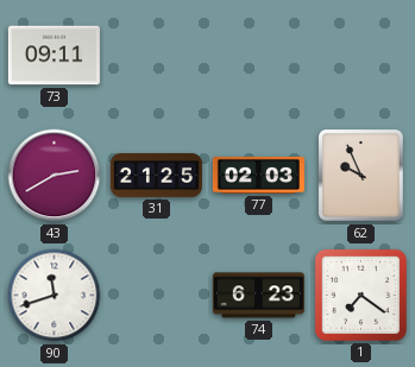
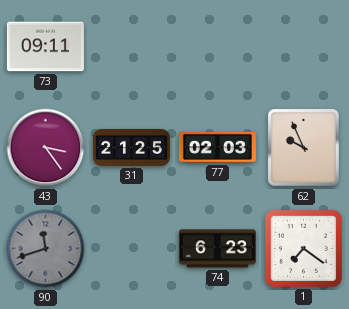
43: 2:40 -> 3:24
90 dial: white -> grey
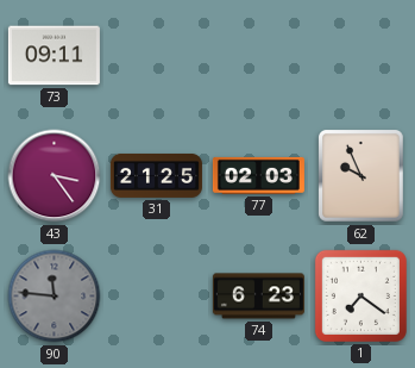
90: 11:42 -> 11:46
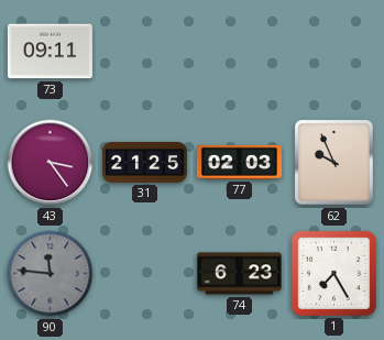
1: 7:21 -> 7:25
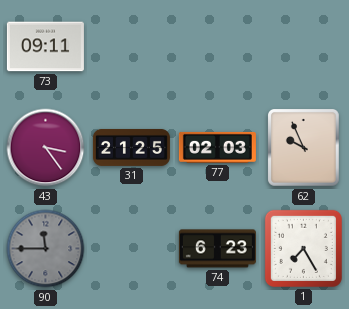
90: 11:46 -> 11:45
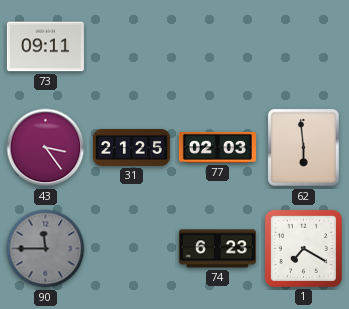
62: 9:56 -> 5:59
1: 7:25 -> 7:20
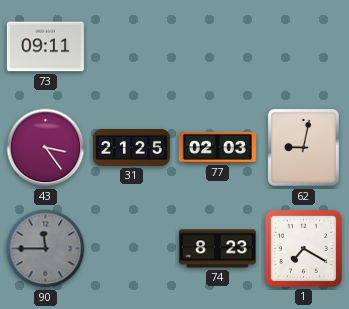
62: 5:59 -> 9:02
74: 6:23 -> 8:23
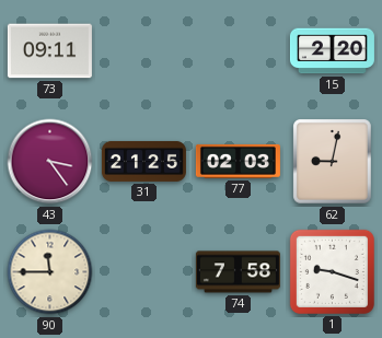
15: none -> 2:20
90 dial: grey -> cream
74: 8:23 -> 7:58
1: 7:20 -> 9:18
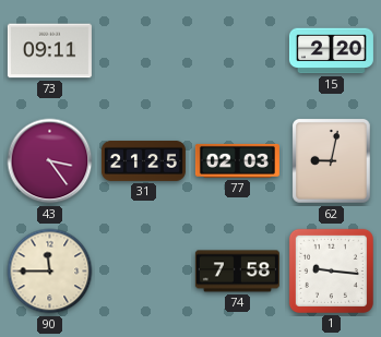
1: 9:18 -> 9:16
